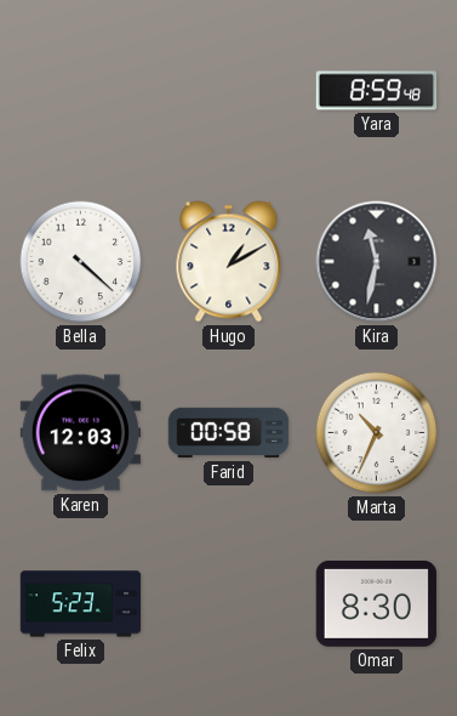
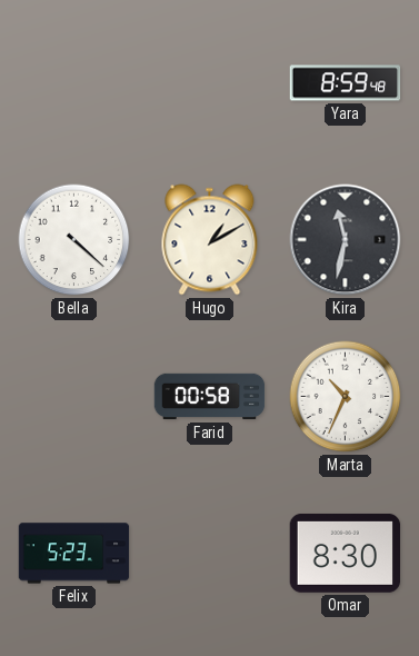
Karen: 12:03 -> none
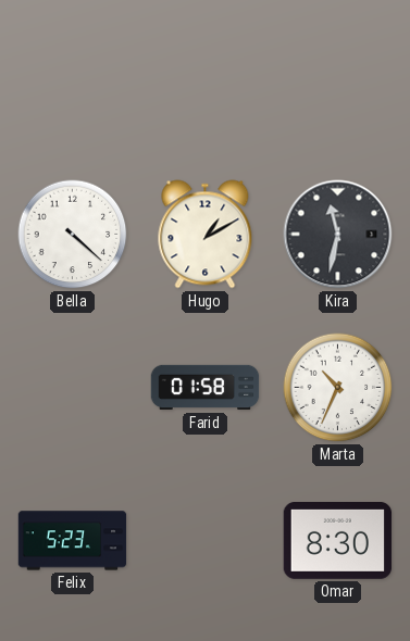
Yara: 8:59 -> none
Farid: 00:58 -> 01:58
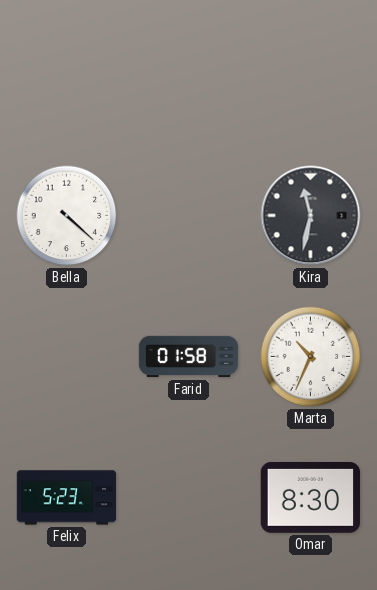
Hugo: 1:10 -> none
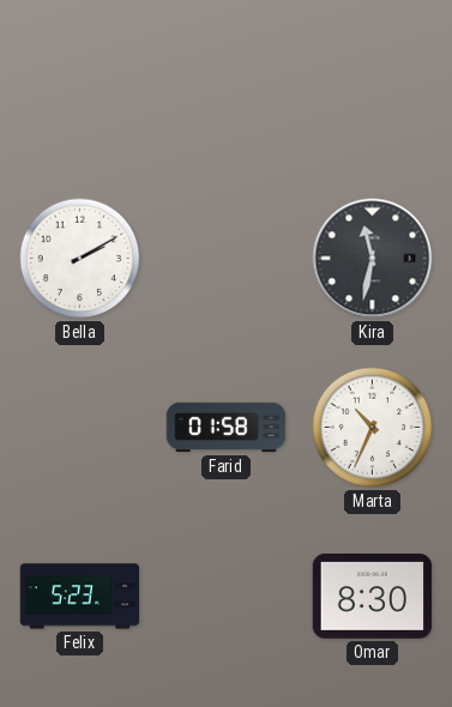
Bella: 4:22 -> 2:10
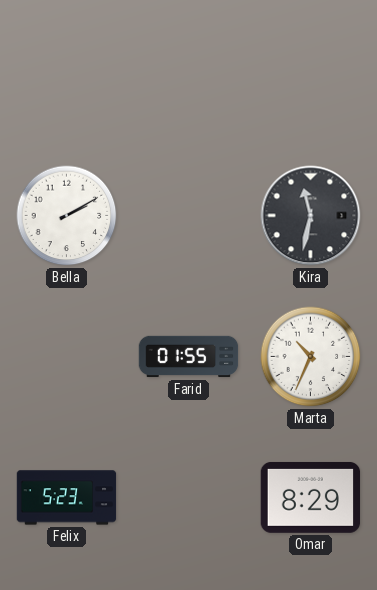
Farid: 01:58 -> 01:55
Omar: 8:30 -> 8:29
